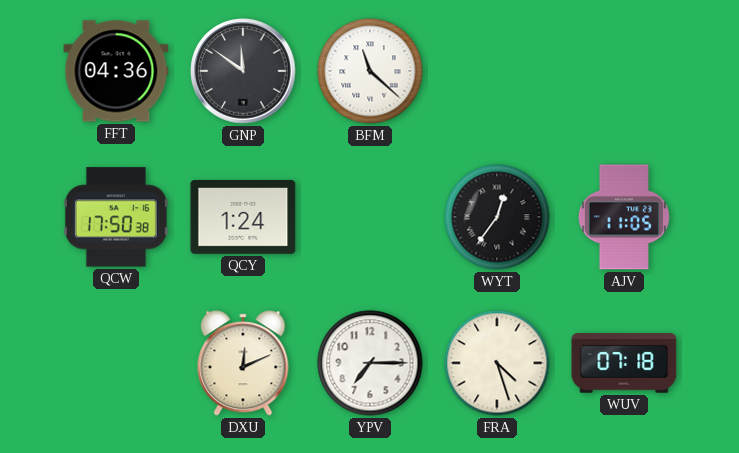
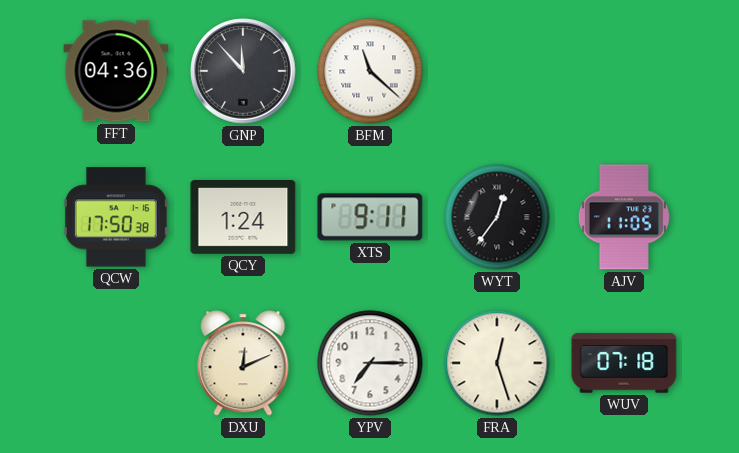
GNP: 11:51 -> 11:53
XTS: none -> 9:11
FRA: 4:27 -> 12:27
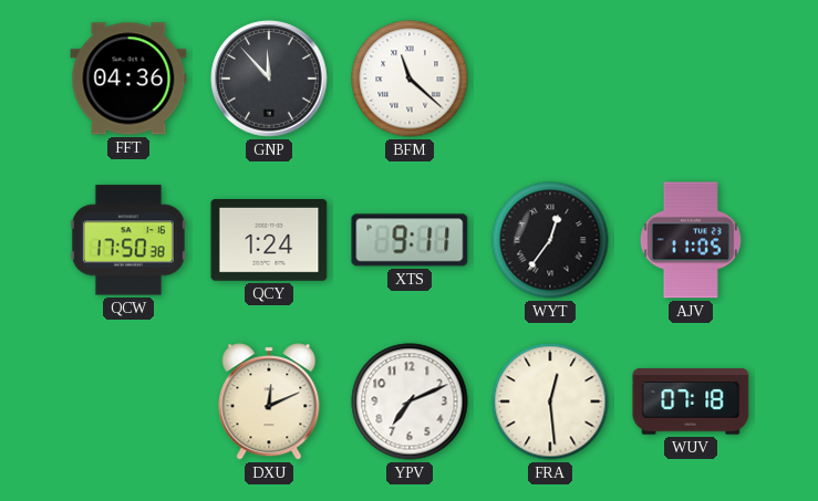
YPV: 7:15 -> 7:11
FRA: 12:27 -> 12:29
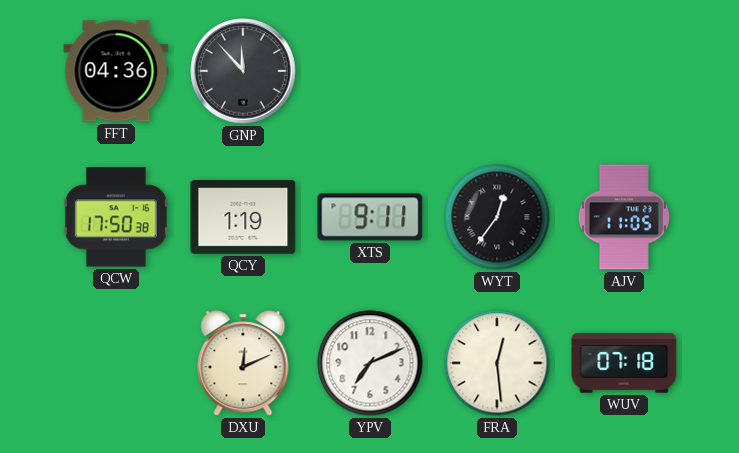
BFM: 11:22 -> none
QCY: 1:24 -> 1:19
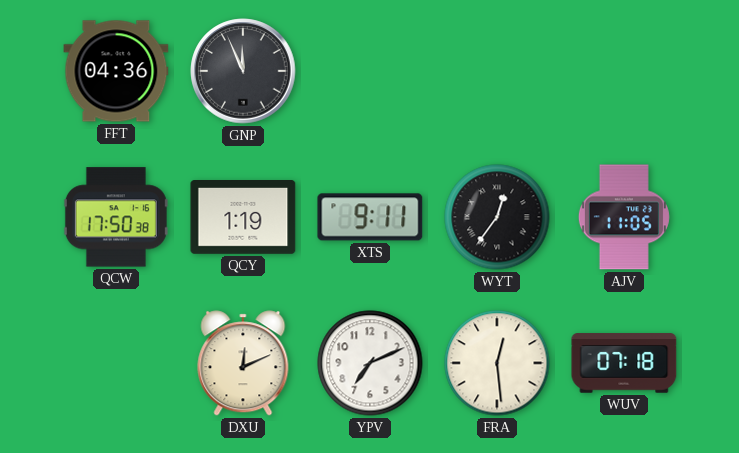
GNP: 11:53 -> 11:56
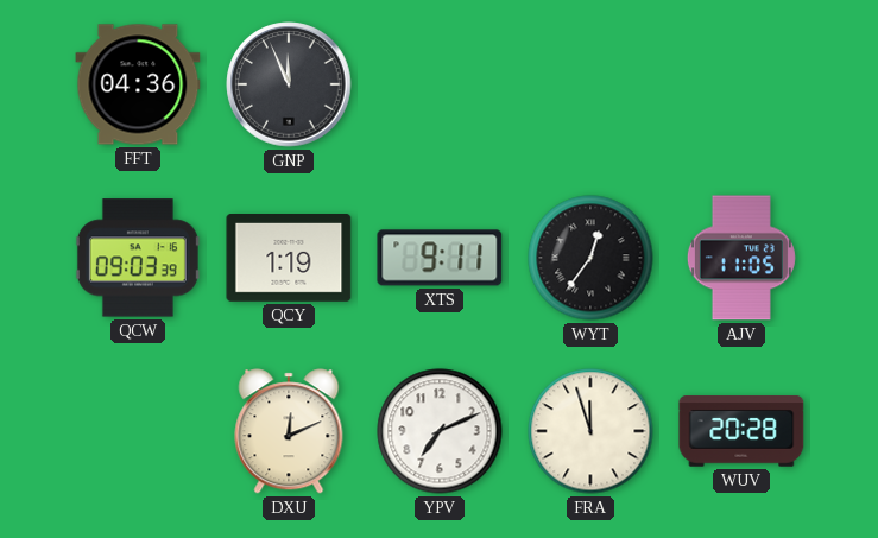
QCW: 17:50 -> 09:03
FRA: 12:29 -> 11:57
WUV: 07:18 -> 20:28
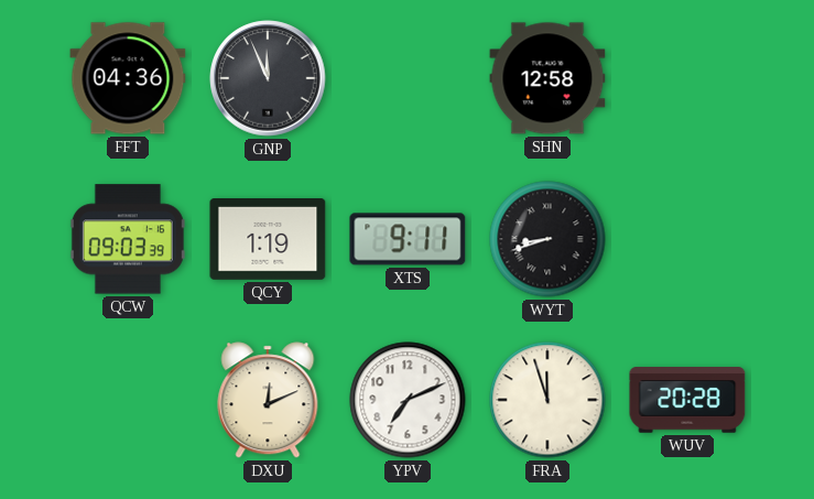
SHN: none -> 12:58
WYT: 12:36 -> 8:42
AJV: 11:05 -> none
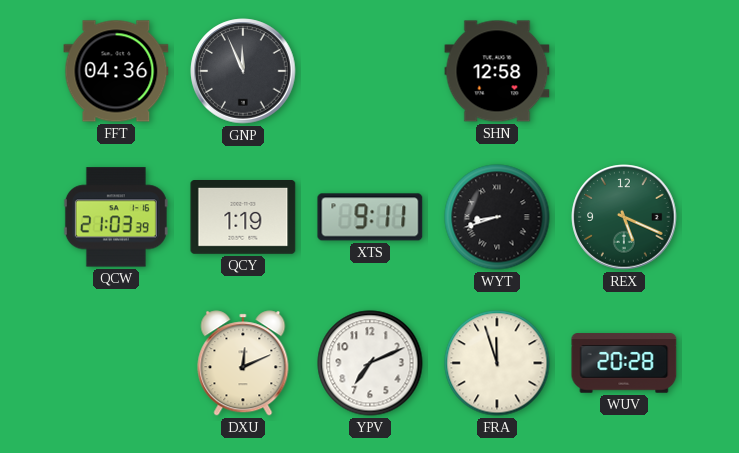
QCW: 09:03 -> 21:03
REX: none -> 5:19
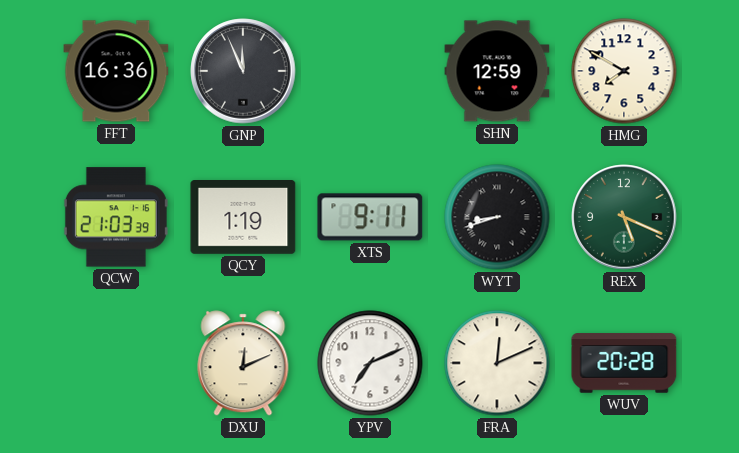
FFT: 04:36 -> 16:36
SHN: 12:58 -> 12:59
HMG: none -> 7:50
FRA: 11:57 -> 12:11
